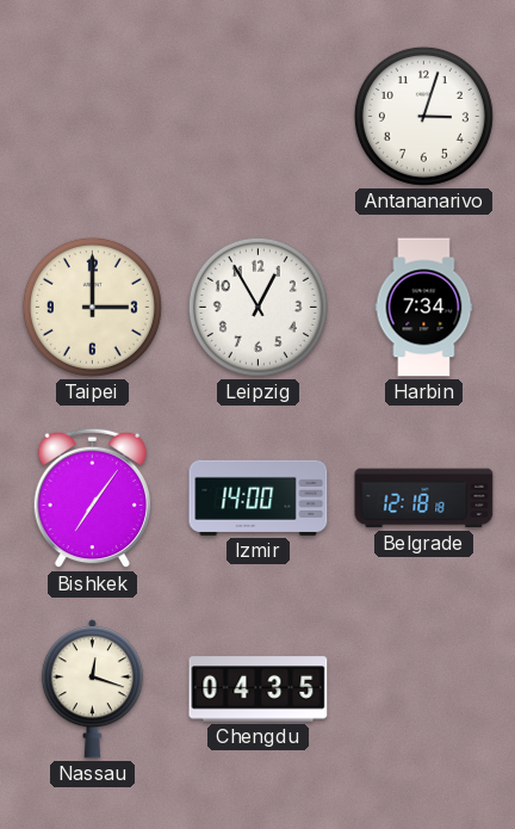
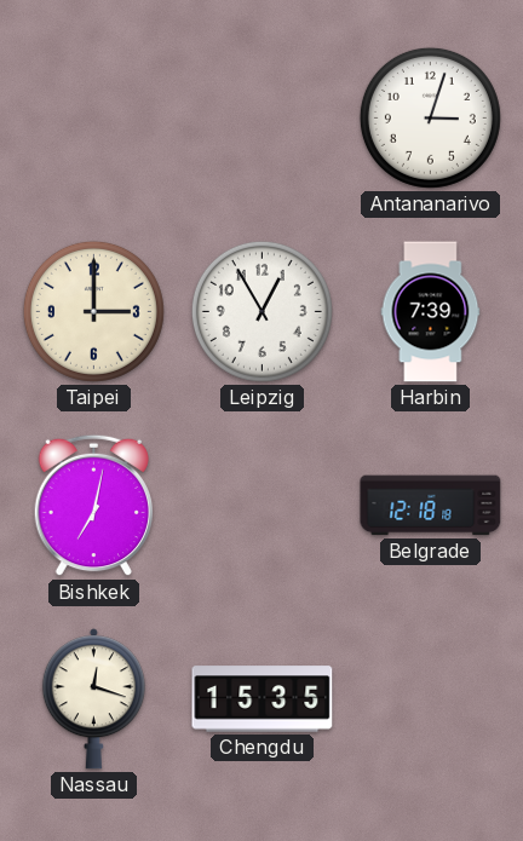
Harbin: 7:34 -> 7:39
Bishkek: 7:06 -> 7:02
Izmir: 14:00 -> none
Chengdu: 04:35 -> 15:35
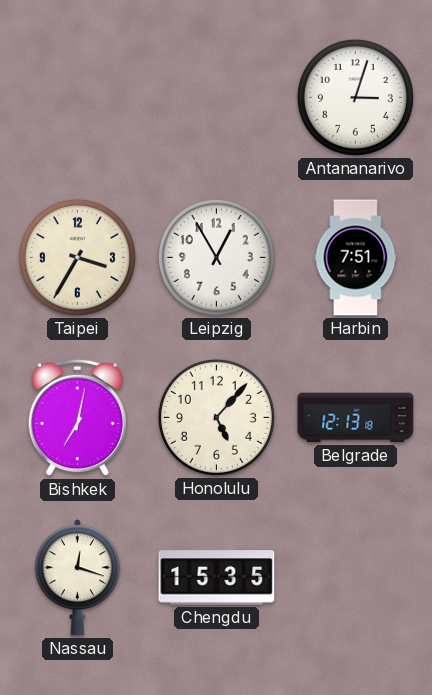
Taipei: 3:00 -> 3:35
Harbin: 7:39 -> 7:51
Honolulu: none -> 5:07
Belgrade: 12:18 -> 12:13
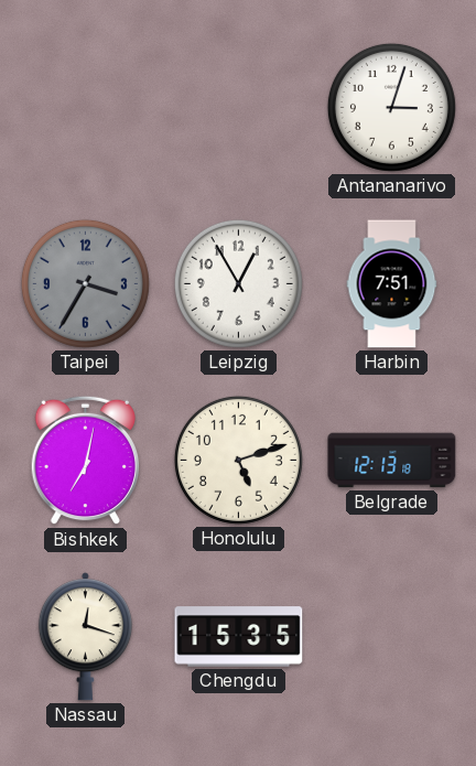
Taipei dial: cream -> grey
Honolulu: 5:07 -> 5:12
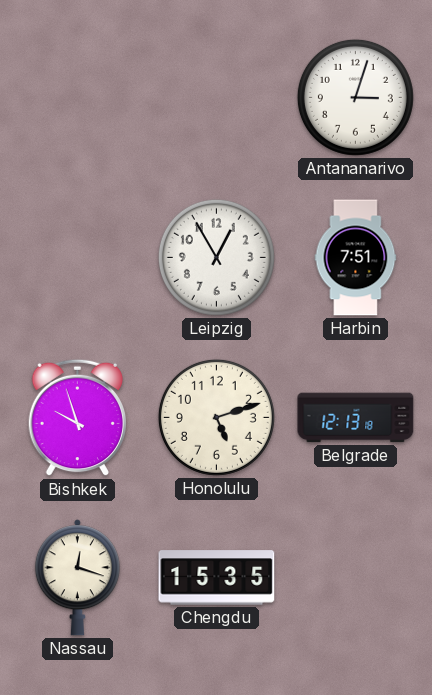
Taipei: 3:35 -> none
Bishkek: 7:02 -> 9:57
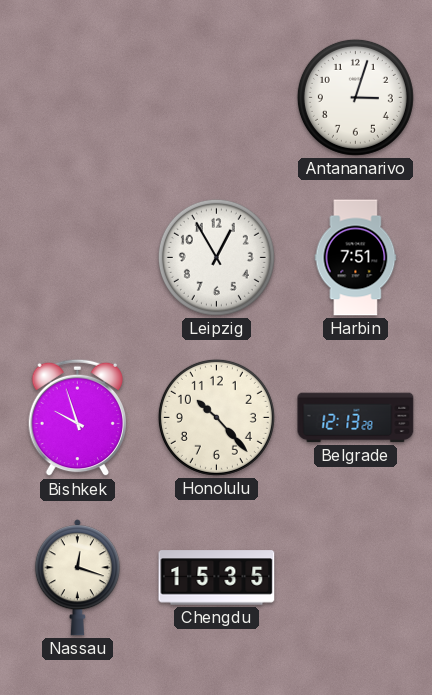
Honolulu: 5:12 -> 10:23
Belgrade: 12:13:18 -> 12:13:28
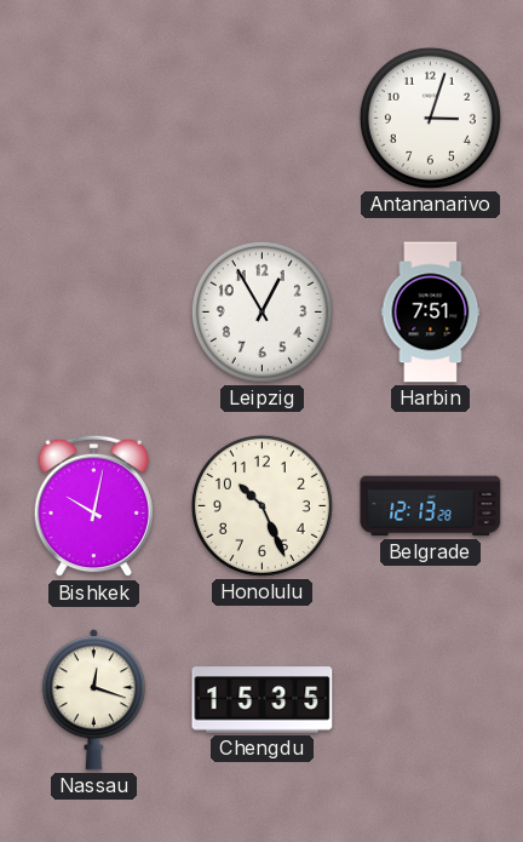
Bishkek: 9:57 -> 10:02
Honolulu: 10:23 -> 10:26
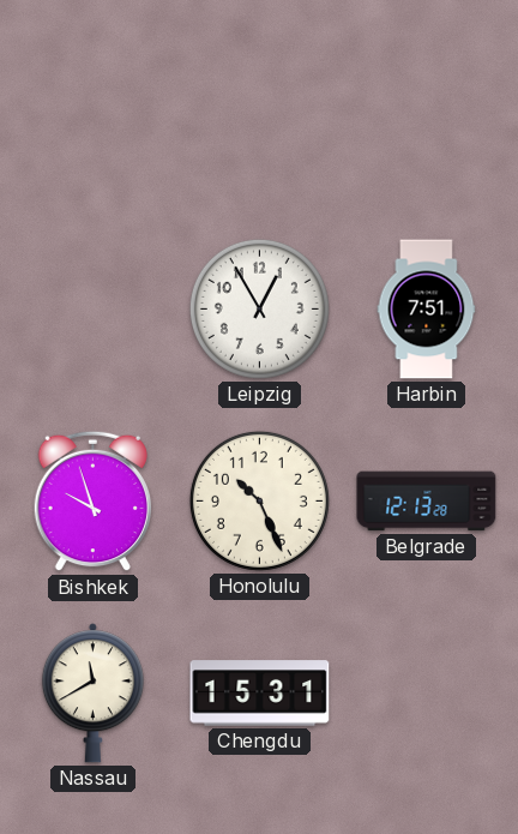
Antananarivo: 3:03 -> none
Bishkek: 10:02 -> 9:57
Nassau: 12:18 -> 11:40
Chengdu: 15:35 -> 15:31
